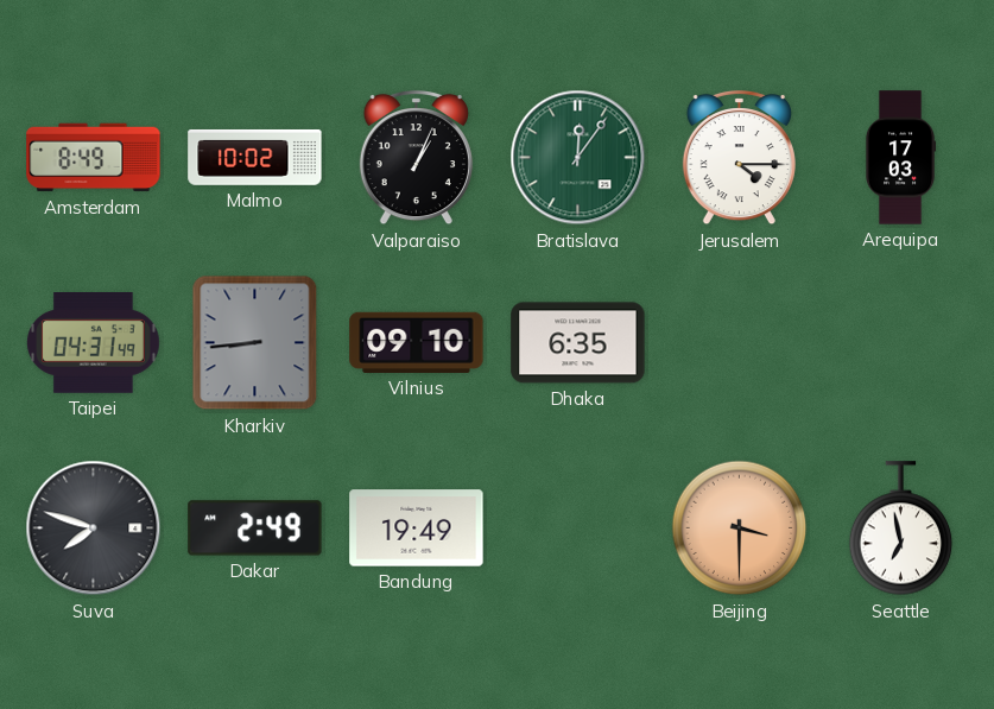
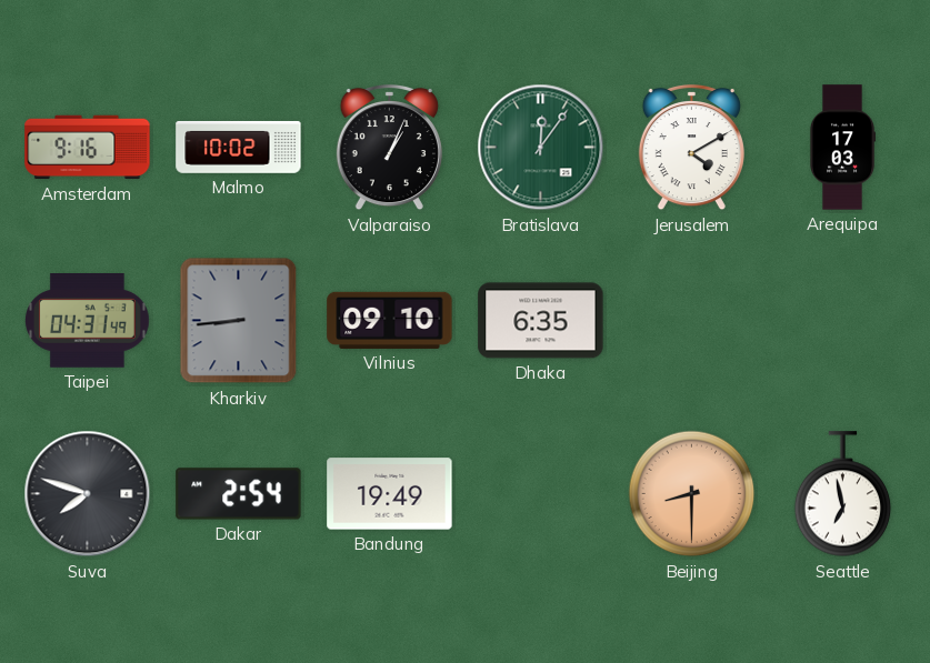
Amsterdam: 8:49 -> 9:16
Jerusalem: 4:15 -> 4:10
Dakar: 2:49 -> 2:54
Beijing: 3:30 -> 8:30
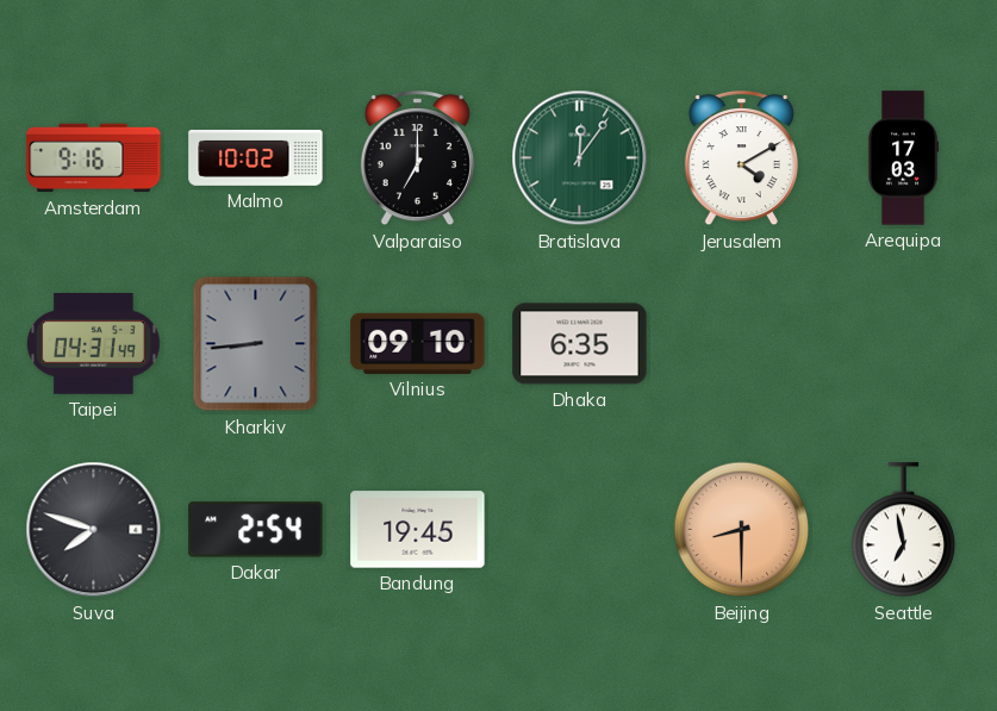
Valparaiso: 1:04 -> 7:00
Bandung: 19:49 -> 19:45
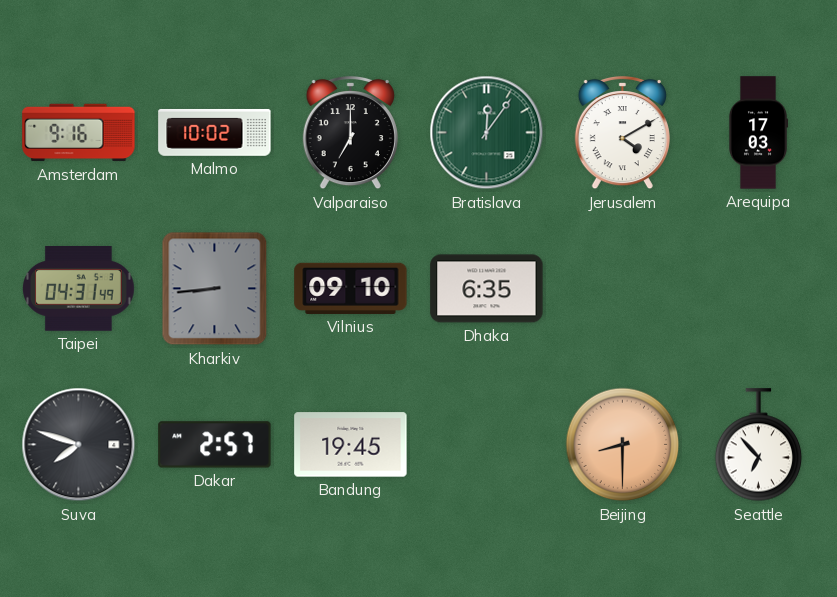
Dakar: 2:54 -> 2:57
Seattle: 6:58 -> 6:53
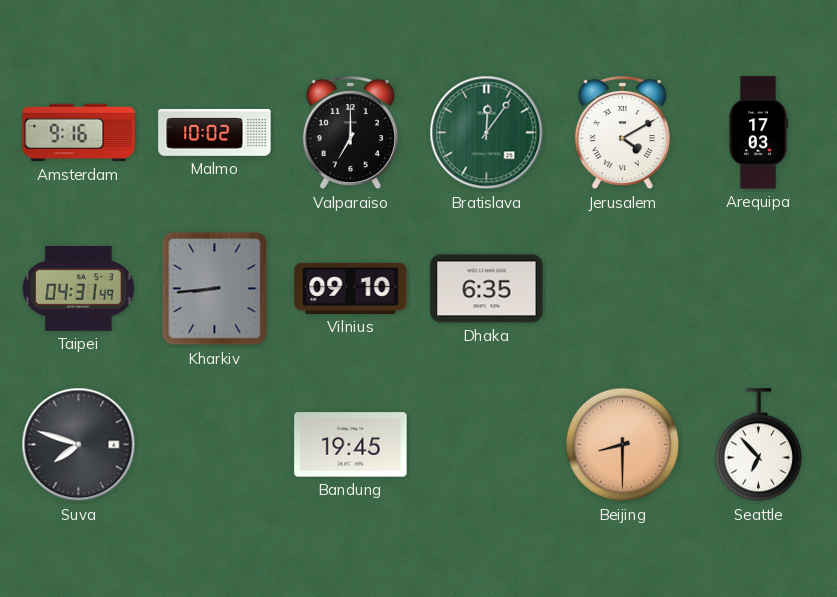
Dakar: 2:57 -> none
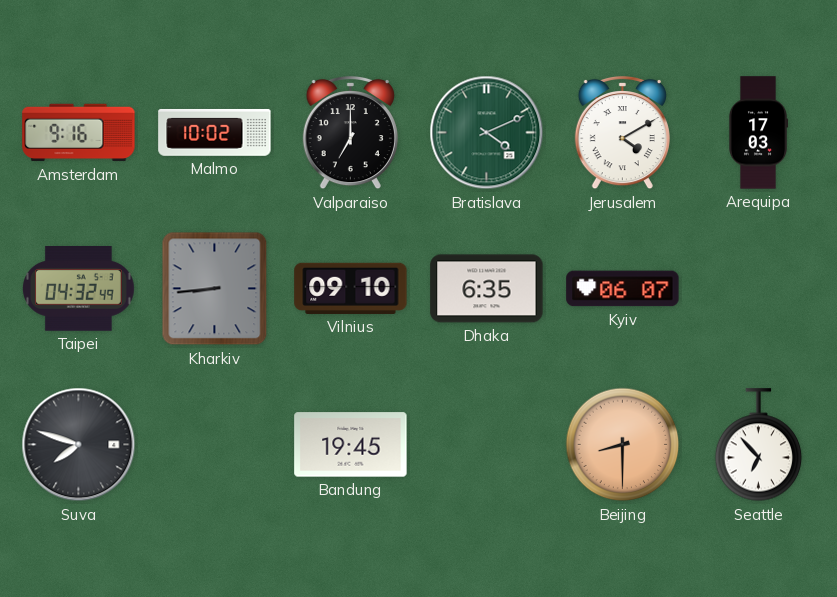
Bratislava: 12:06 -> 4:11
Taipei: 04:31 -> 04:32
Kyiv: none -> 06:07
